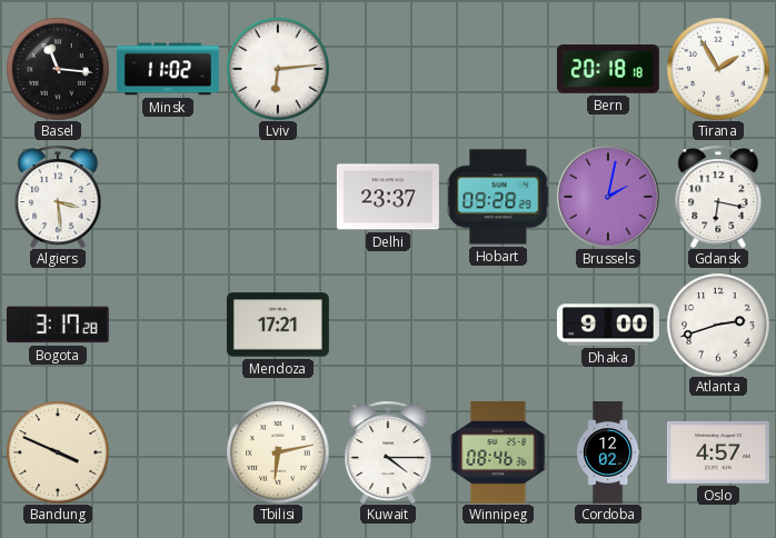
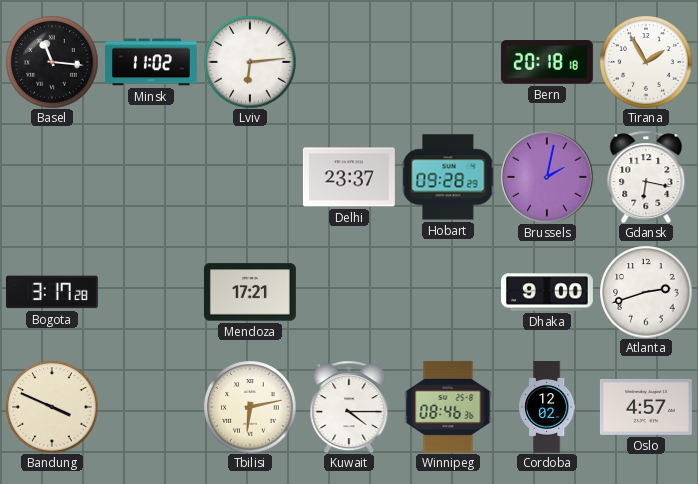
Algiers: 3:29 -> none
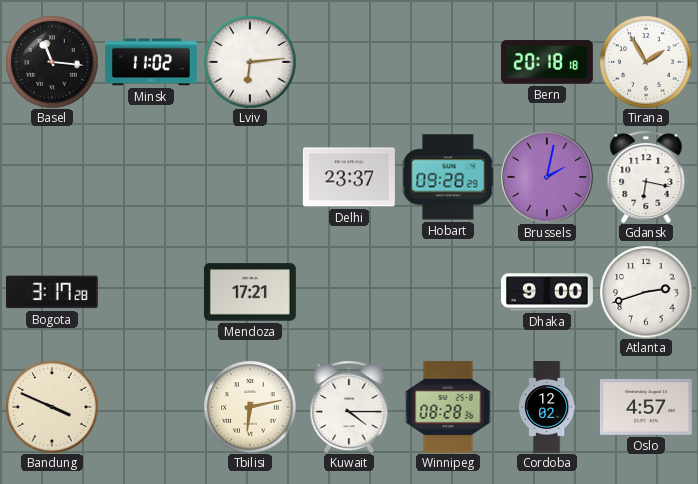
Winnipeg: 08:46 -> 08:28
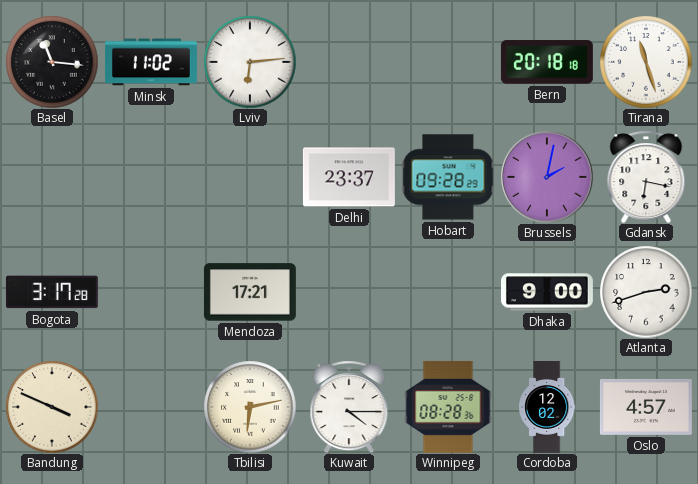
Tirana: 1:55 -> 11:27
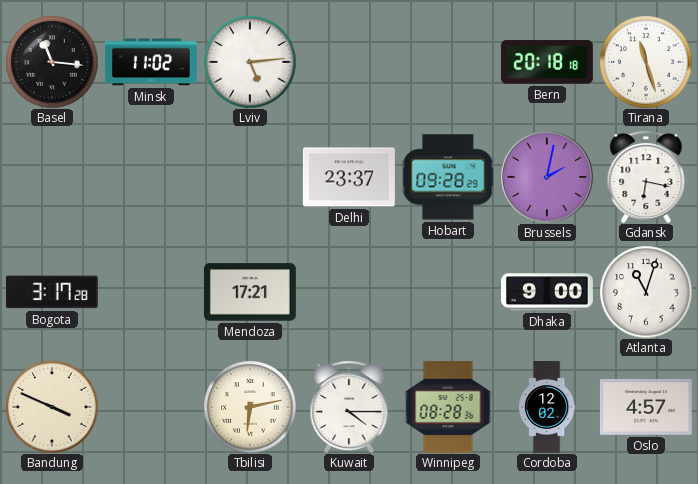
Lviv: 6:14 -> 5:14
Atlanta: 2:42 -> 11:03
